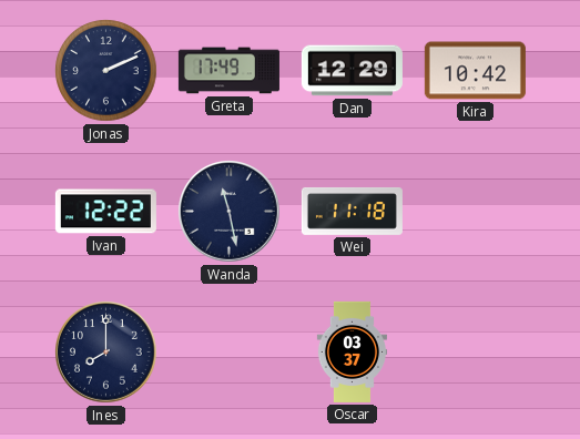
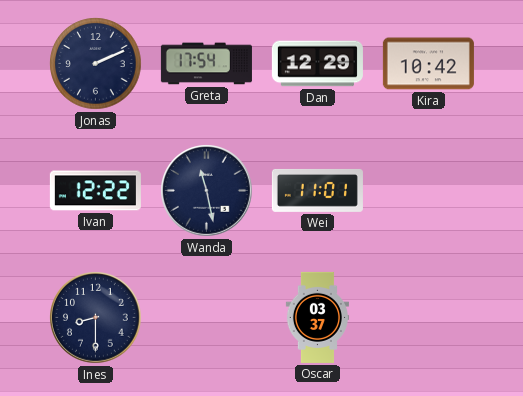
Greta: 17:49 -> 17:54
Wei: 11:18 -> 11:01
Ines: 8:00 -> 8:30
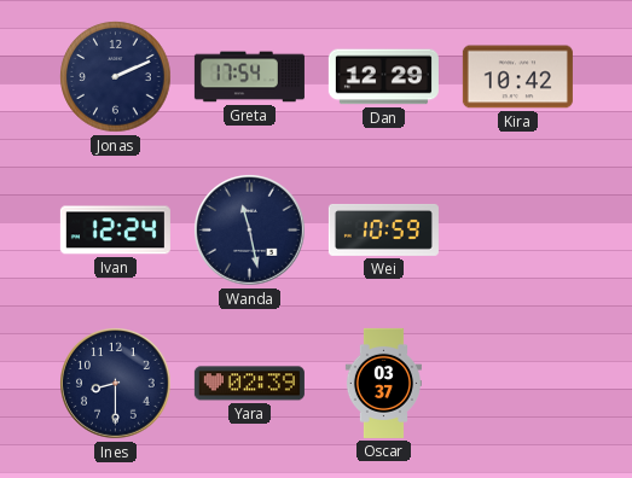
Ivan: 12:22 -> 12:24
Wei: 11:01 -> 10:59
Yara: none -> 02:39
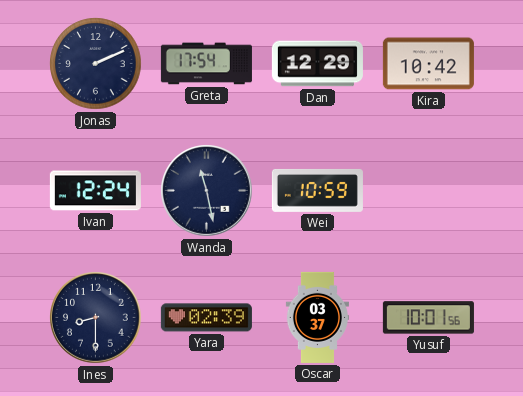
Yusuf: none -> 10:01
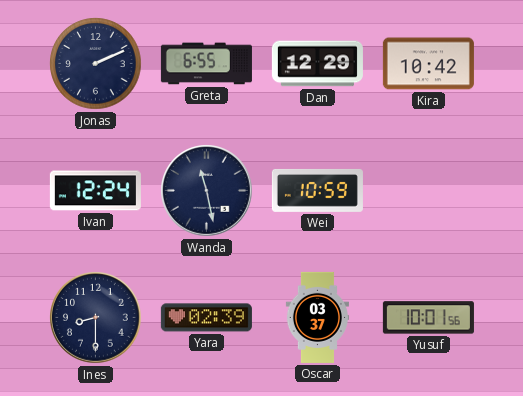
Greta: 17:54 -> 6:55
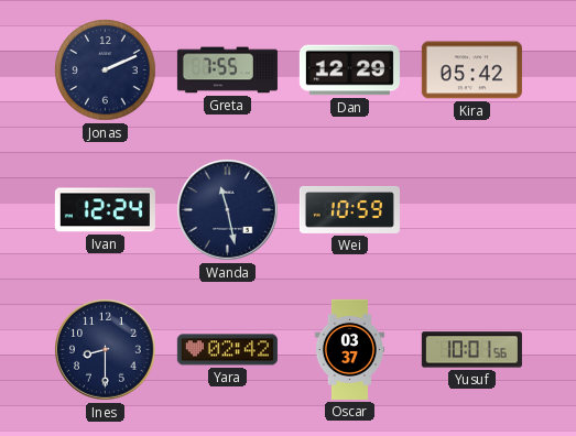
Greta: 6:55 -> 7:55
Kira: 10:42 -> 05:42
Yara: 02:39 -> 02:42
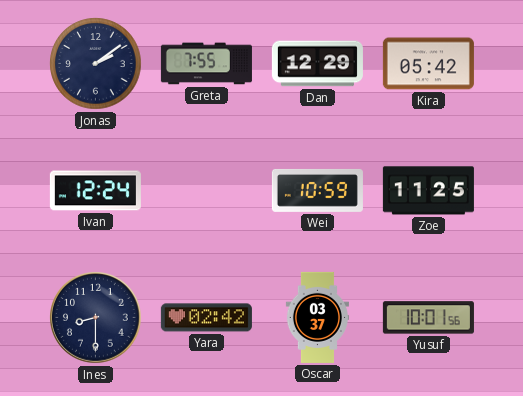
Jonas: 2:11 -> 2:09
Wanda: 11:28 -> none
Zoe: none -> 11:25
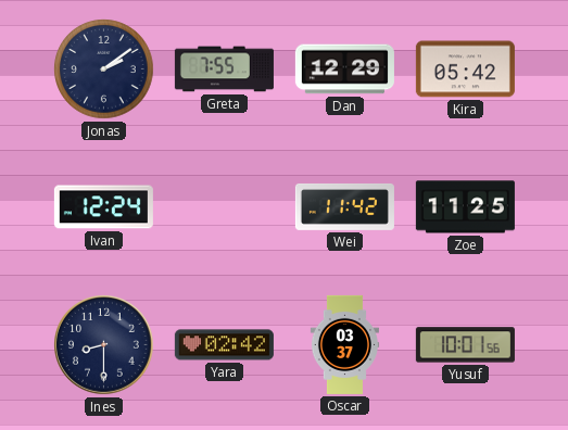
Wei: 10:59 -> 11:42
